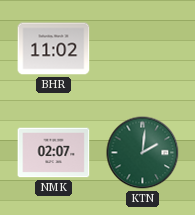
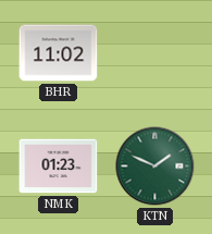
NMK: 02:07 -> 01:23
KTN: 2:01 -> 1:49
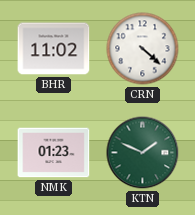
CRN: none -> 4:22
